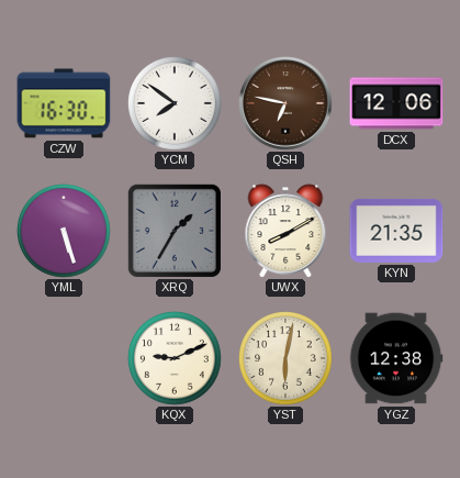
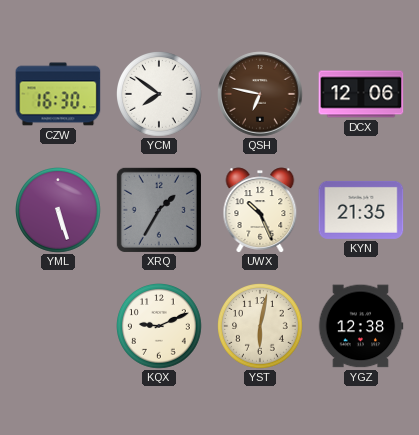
UWX: 8:10 -> 10:26
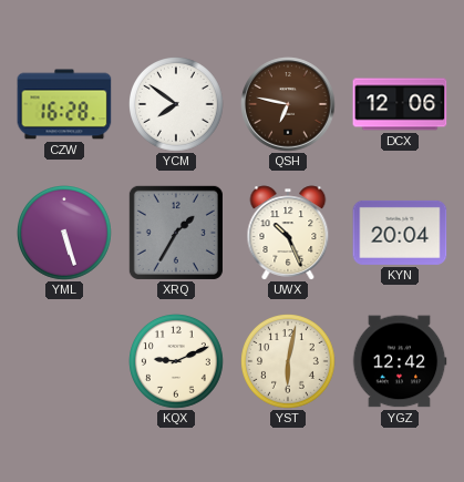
CZW: 16:30 -> 16:28
KYN: 21:35 -> 20:04
YGZ: 12:38 -> 12:42
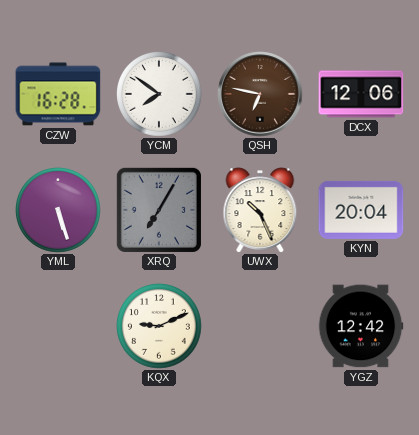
XRQ: 1:35 -> 7:05
YST: 6:02 -> none
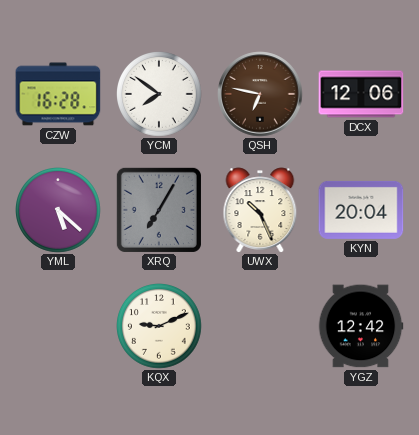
YML: 5:27 -> 5:22
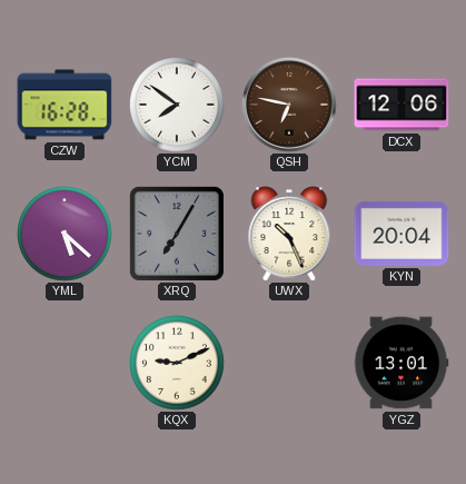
YGZ: 12:42 -> 13:01
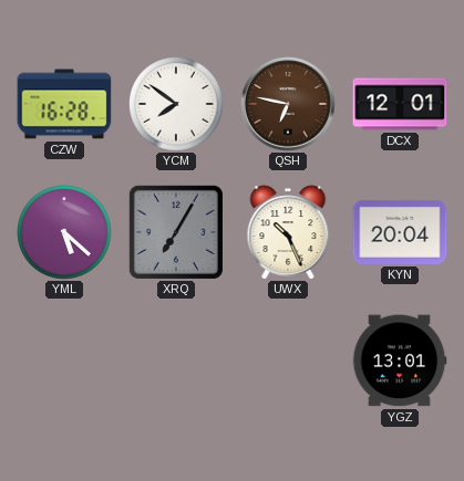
DCX: 12:06 -> 12:01
KQX: 9:11 -> none
